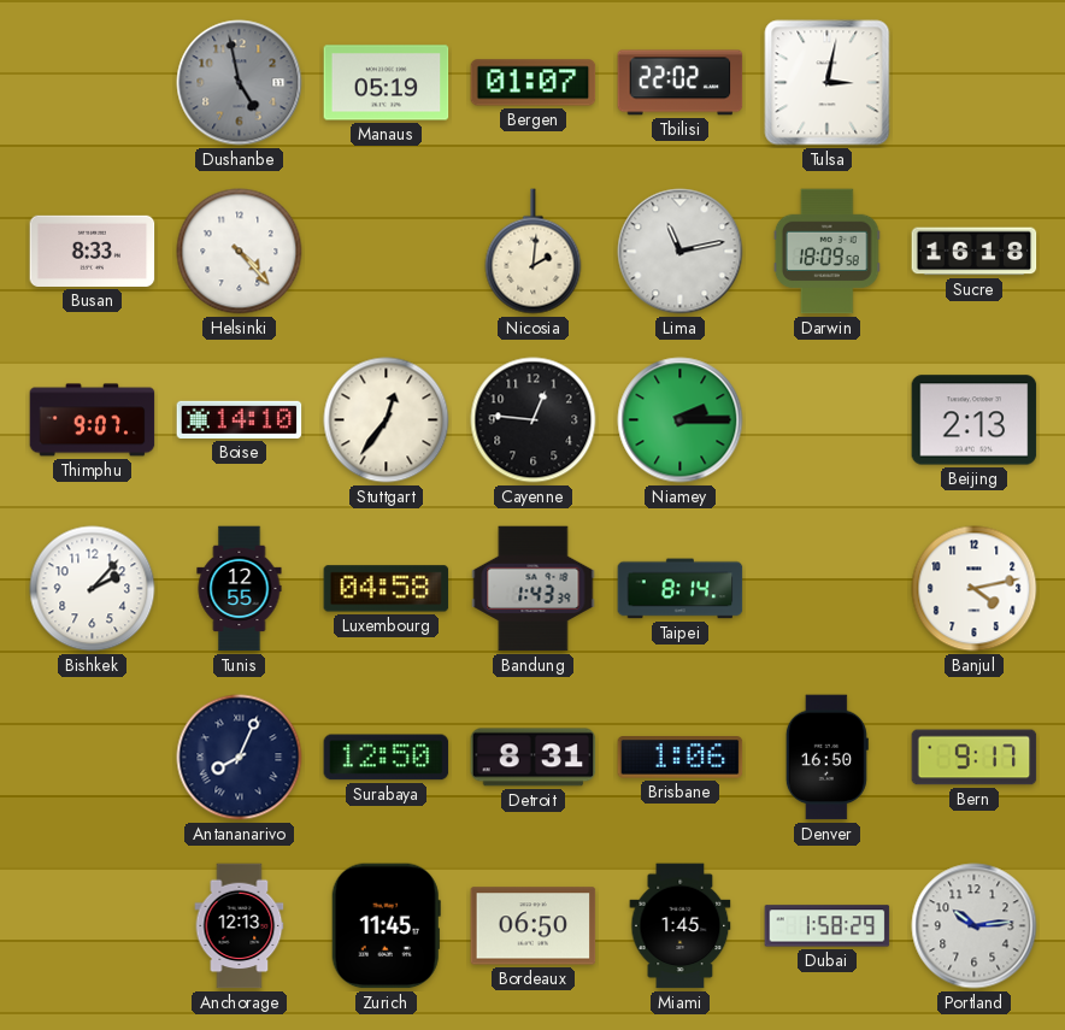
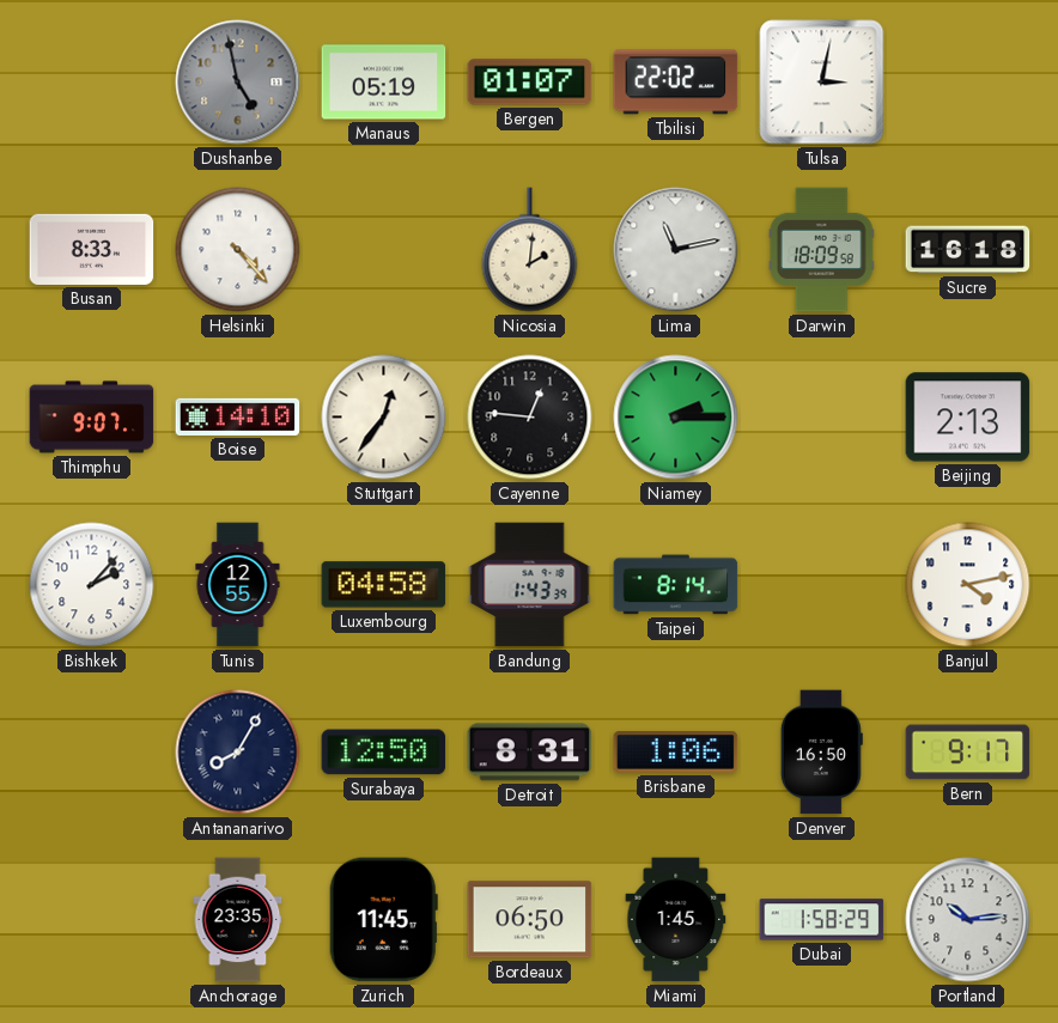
Antananarivo: 8:04 -> 8:05
Anchorage: 12:13 -> 23:35
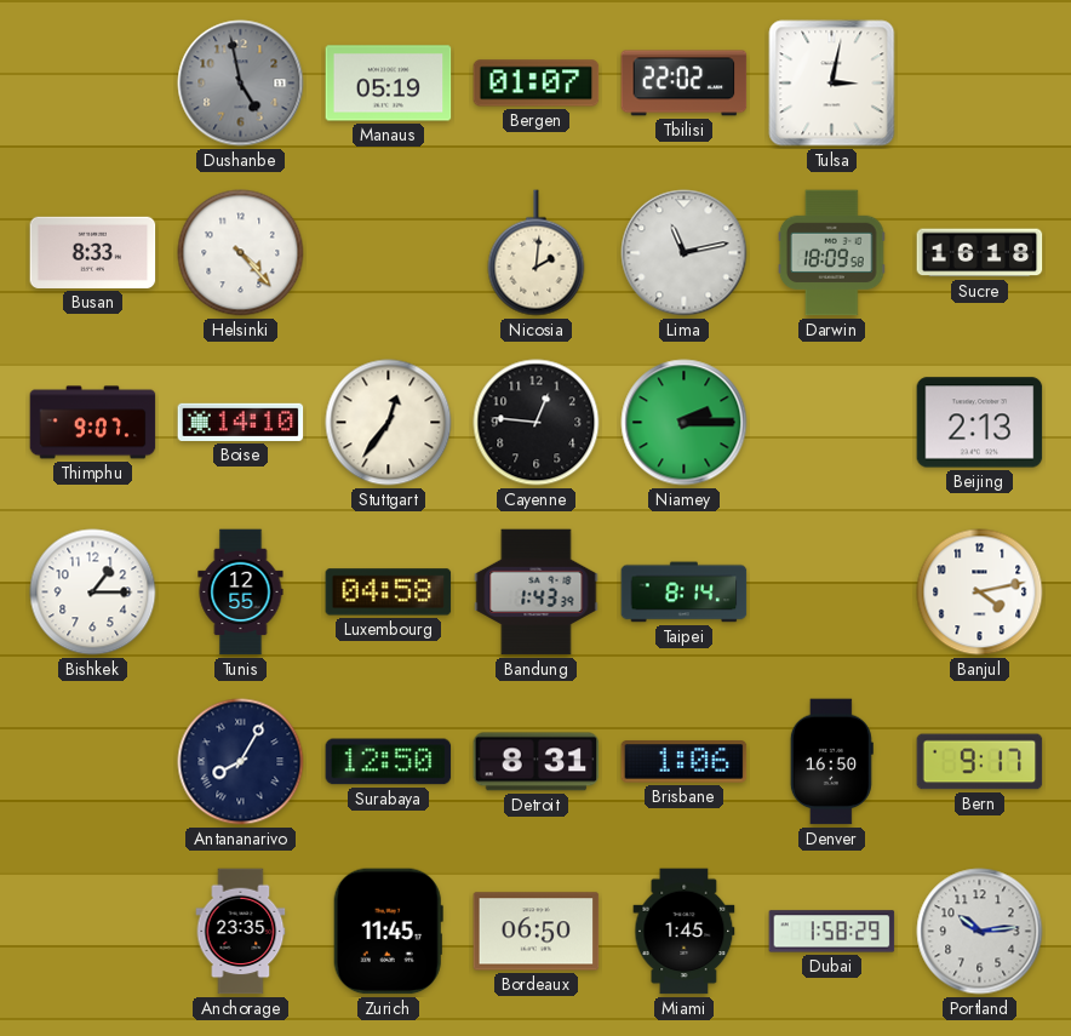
Bishkek: 2:07 -> 1:15
